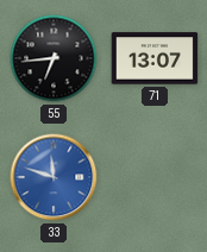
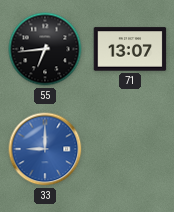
33: 11:48 -> 9:00
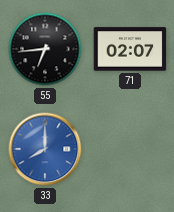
71: 13:07 -> 02:07
33: 9:00 -> 8:00
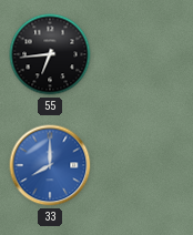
71: 02:07 -> none
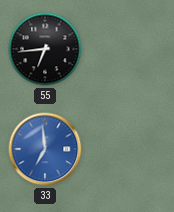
33: 8:00 -> 6:59
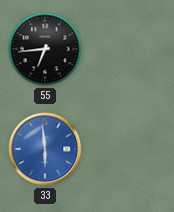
33: 6:59 -> 5:59
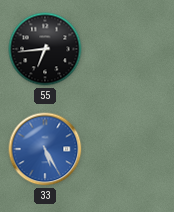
33: 5:59 -> 5:25
